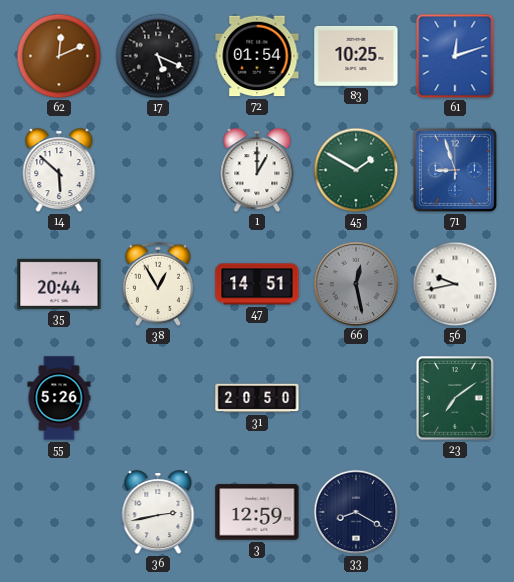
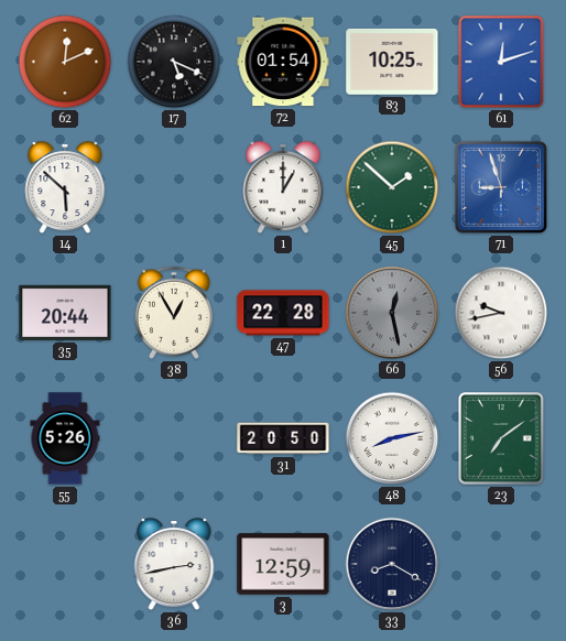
45: 1:50 -> 1:52
47: 14:51 -> 22:28
48: none -> 8:13
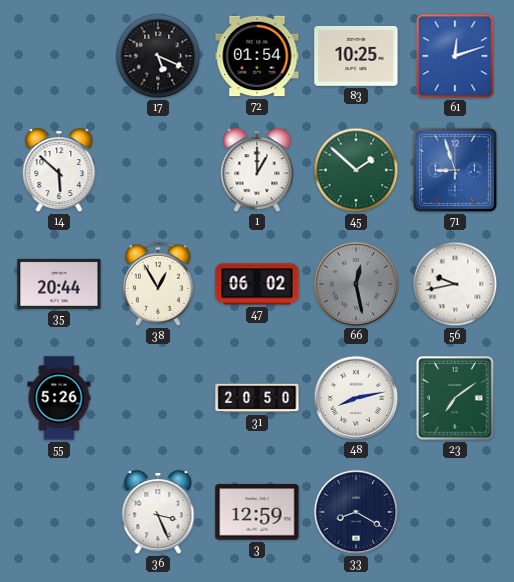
62: 12:11 -> none
47: 22:28 -> 06:02
36: 2:43 -> 3:26
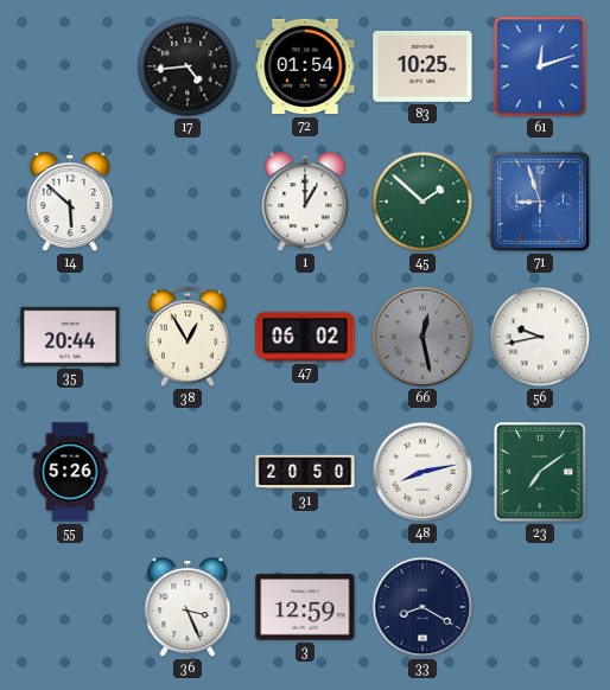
17: 5:19 -> 4:44
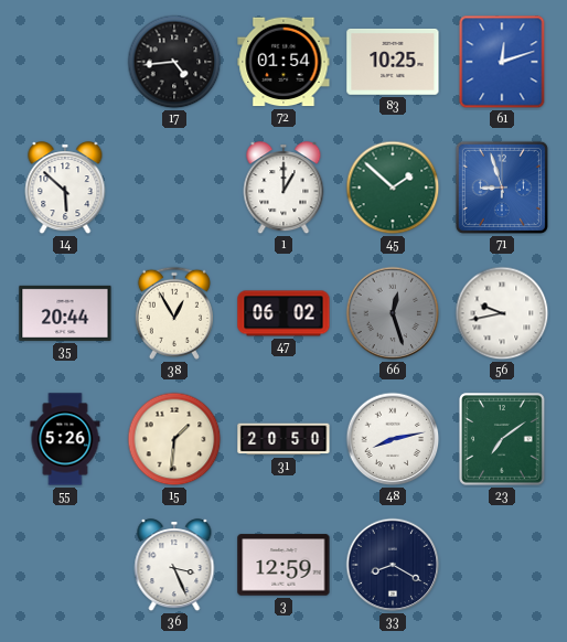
66: 12:28 -> 12:27
15: none -> 1:31
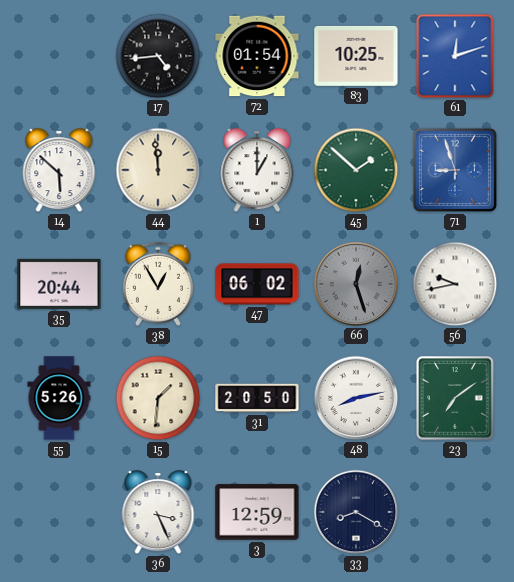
44: none -> 11:59
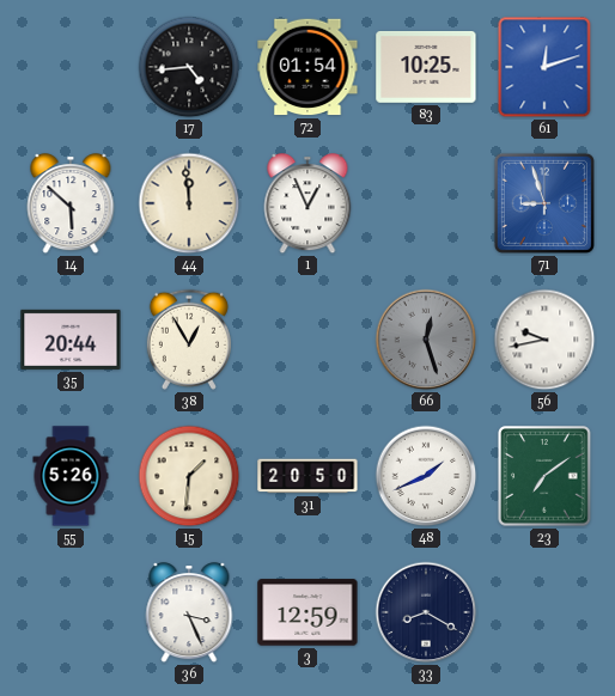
1: 1:00 -> 12:56
45: 1:52 -> none
47: 06:02 -> none
48: 8:13 -> 1:41
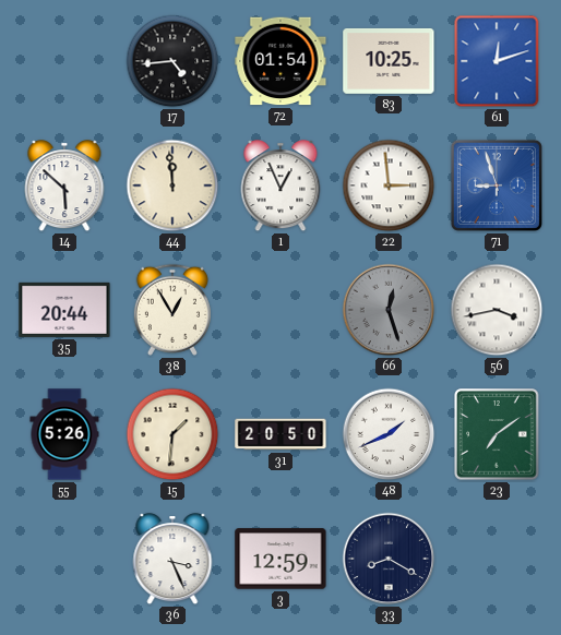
22: none -> 2:59
56: 9:43 -> 3:43
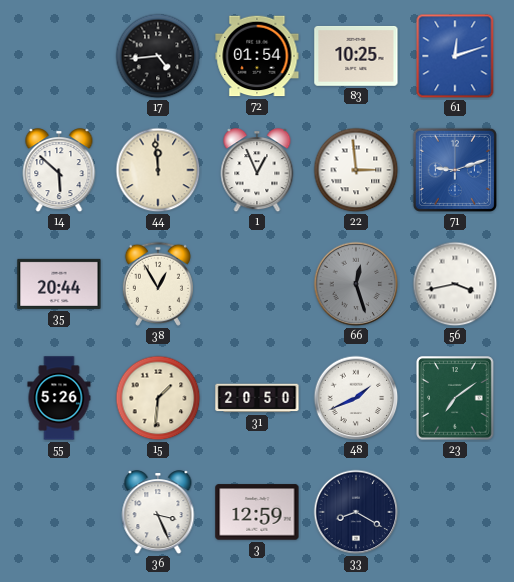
71: 8:57 -> 9:12
